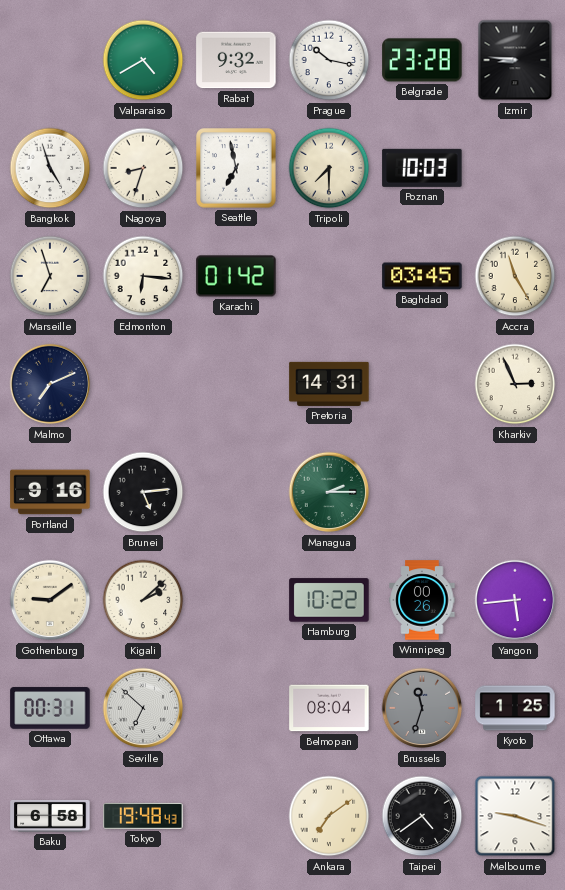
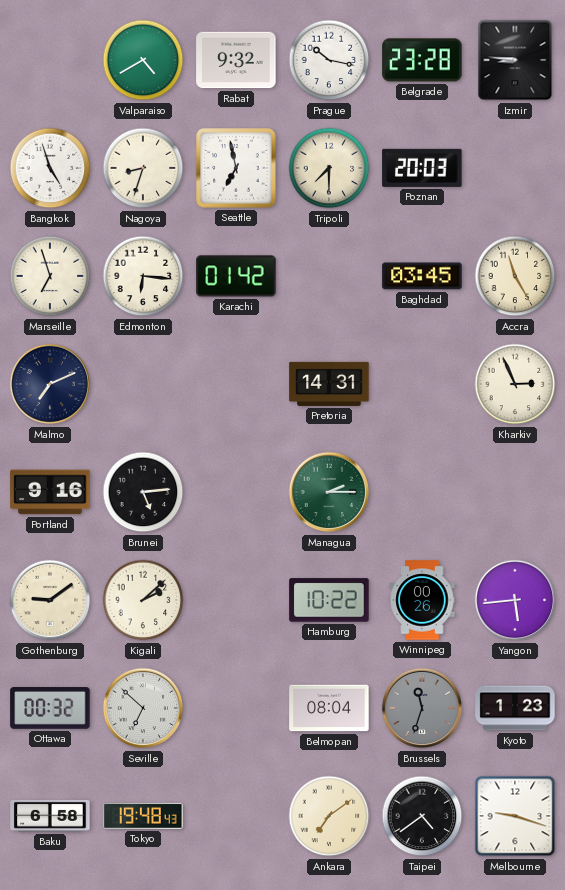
Poznan: 10:03 -> 20:03
Ottawa: 00:31 -> 00:32
Kyoto: 1:25 -> 1:23
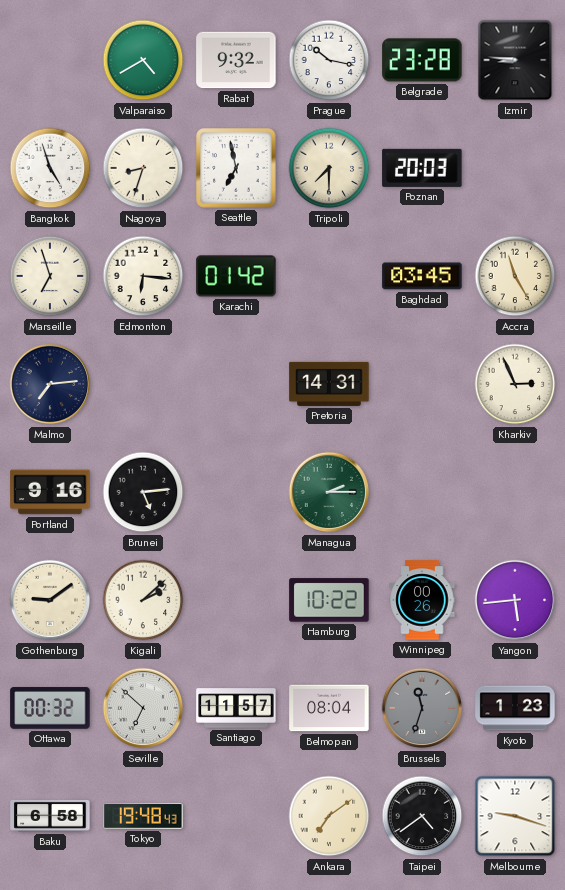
Malmo: 7:11 -> 7:14
Santiago: none -> 11:57
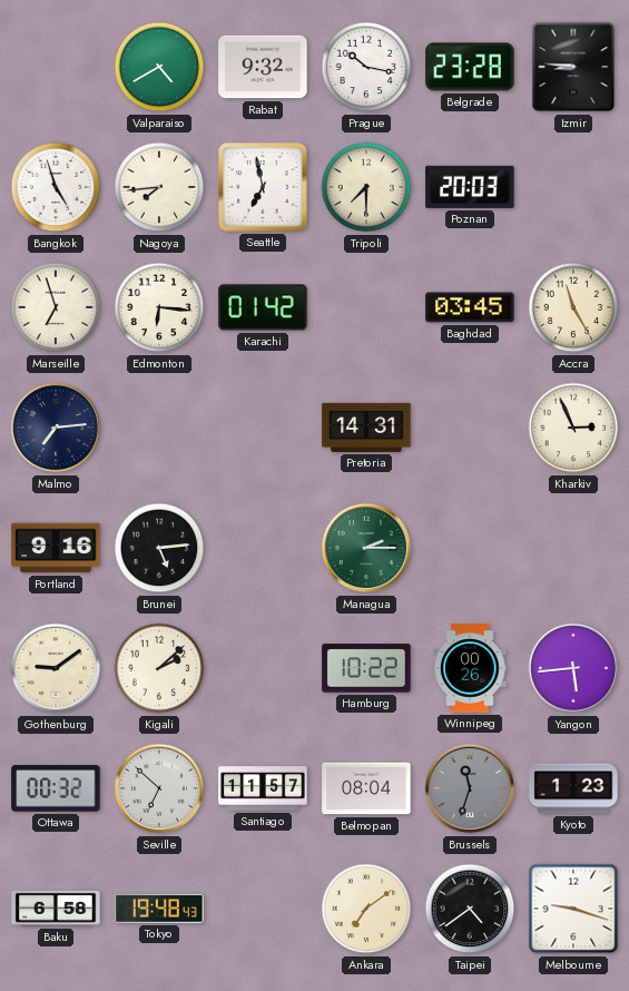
Nagoya: 8:33 -> 7:44
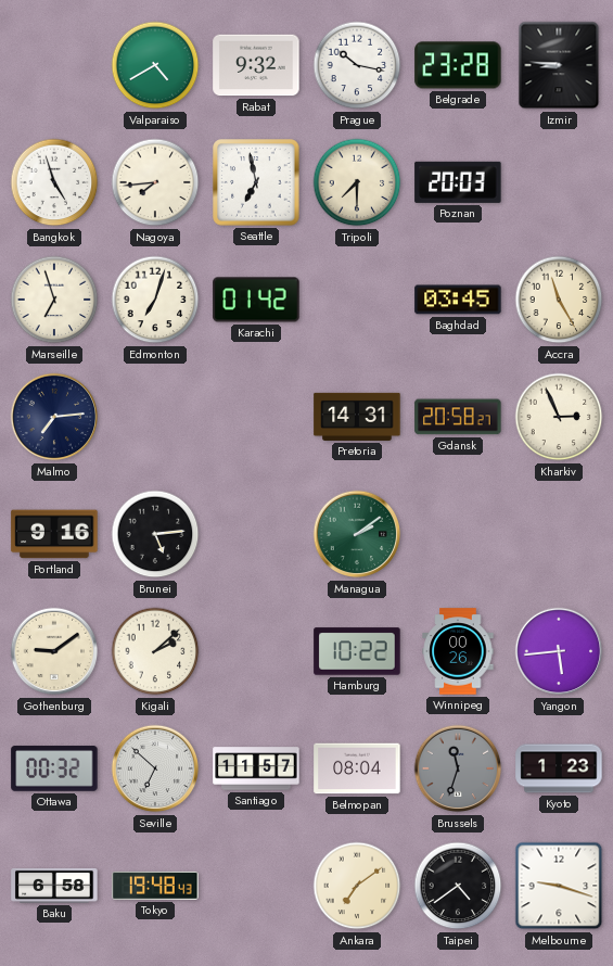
Edmonton: 6:16 -> 7:03
Gdansk: none -> 20:58
Managua: 2:15 -> 2:09
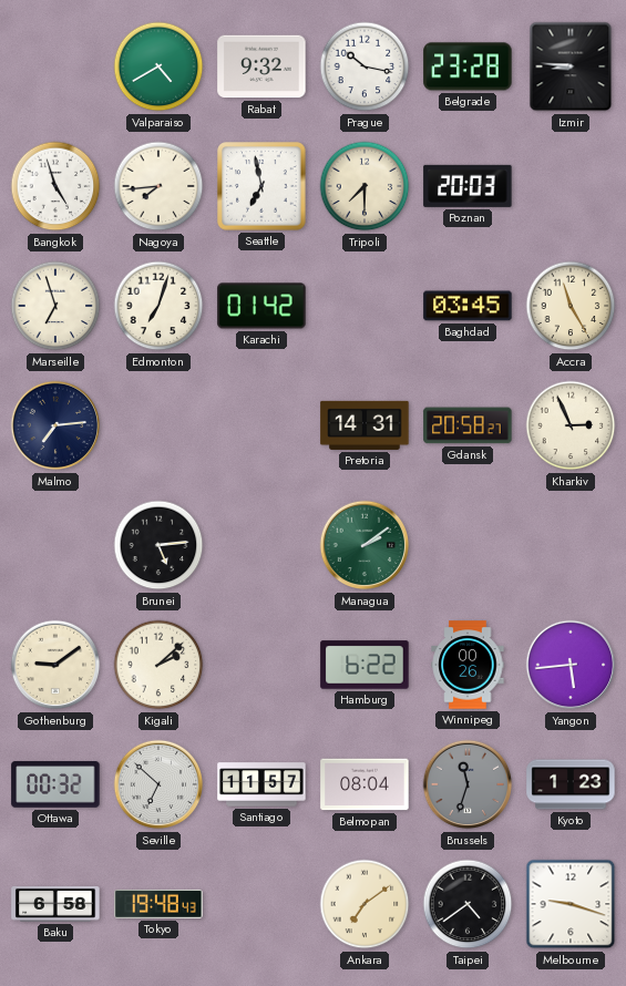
Portland: 9:16 -> none
Hamburg: 10:22 -> 6:22
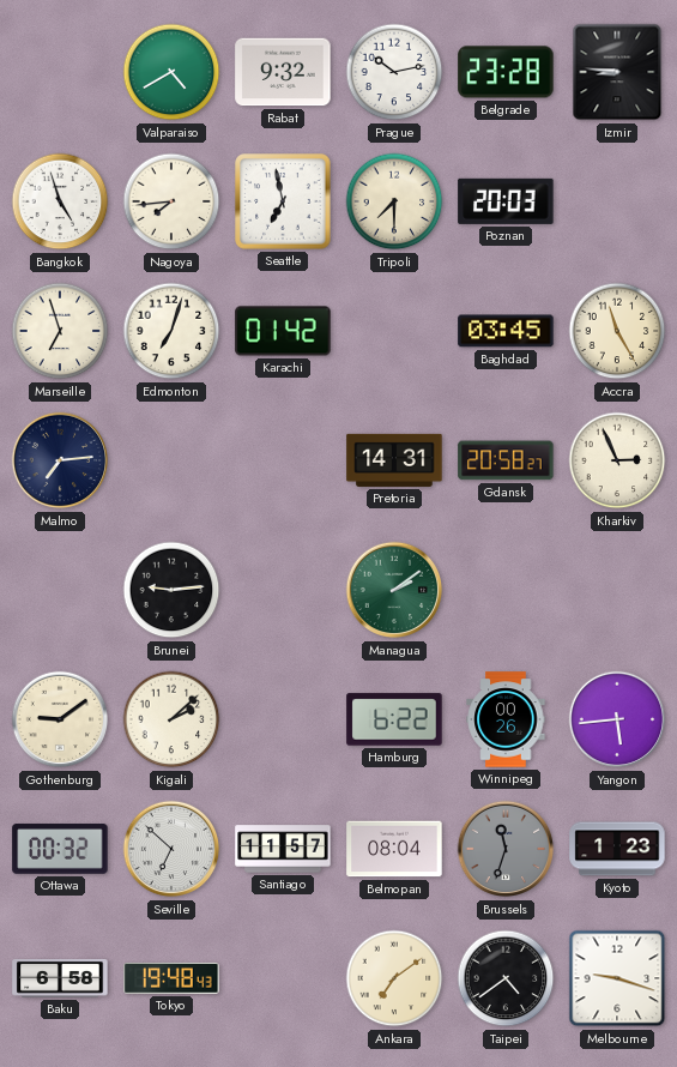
Prague: 10:17 -> 10:13
Brunei: 5:14 -> 9:14
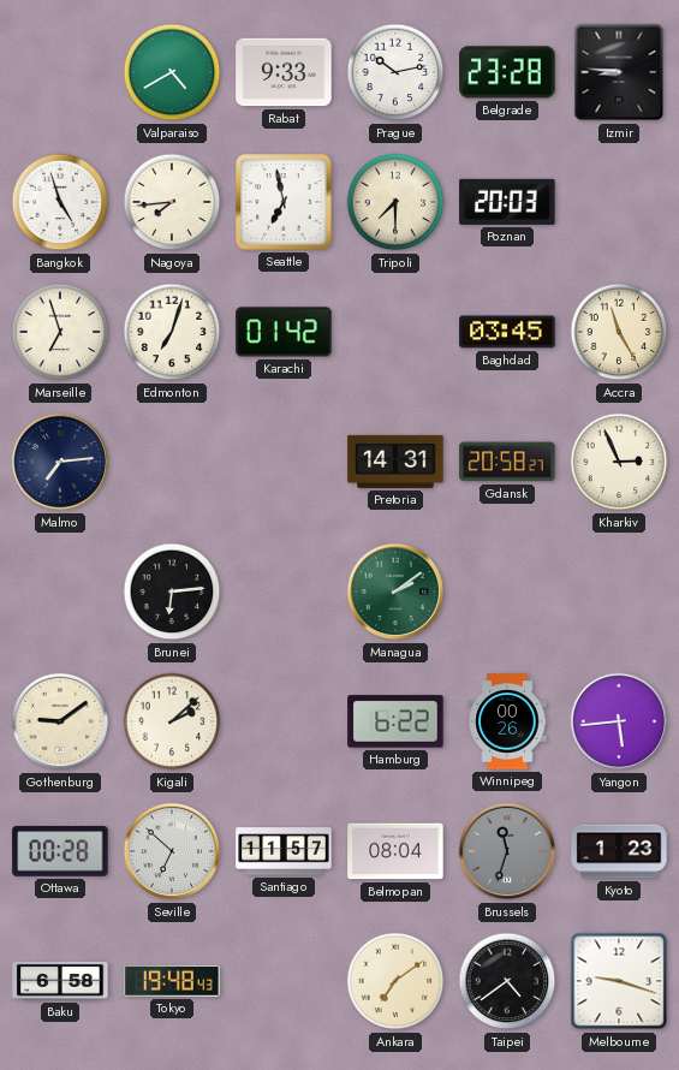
Rabat: 9:32 -> 9:33
Brunei: 9:14 -> 6:14
Ottawa: 00:32 -> 00:28
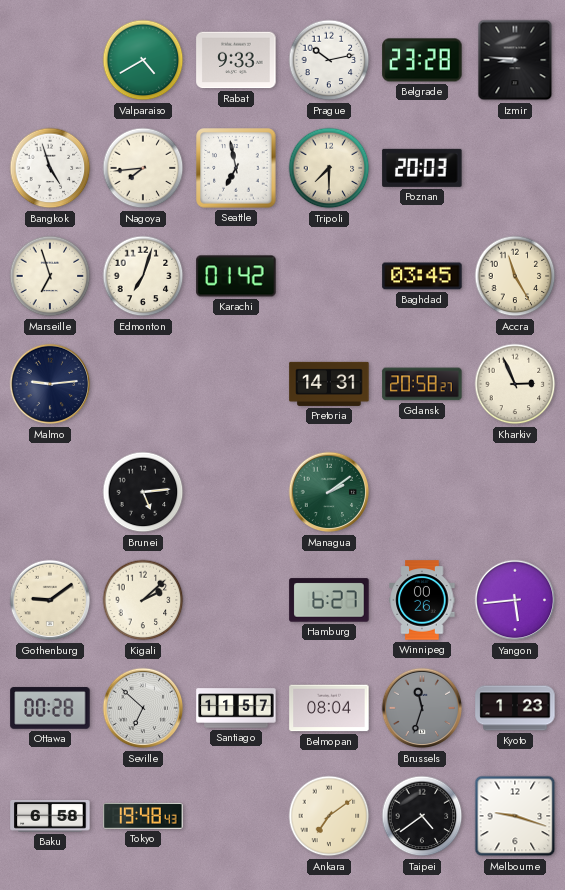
Malmo: 7:14 -> 9:14
Brunei: 6:14 -> 5:14
Hamburg: 6:22 -> 6:27
